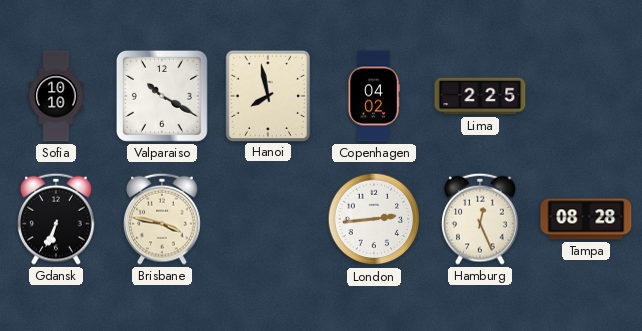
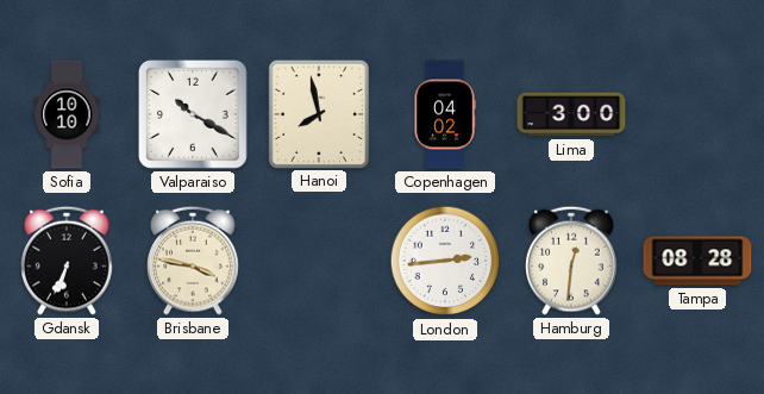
Lima: 2:25 -> 3:00
Hamburg: 12:26 -> 12:31
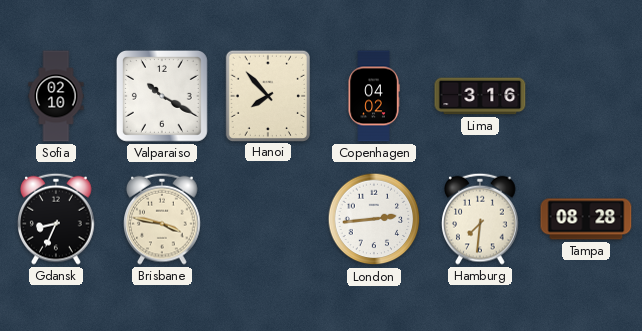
Sofia: 10:10 -> 02:10
Hanoi: 7:58 -> 7:53
Lima: 3:00 -> 3:16
Gdansk: 6:34 -> 8:34
Hamburg: 12:31 -> 7:31
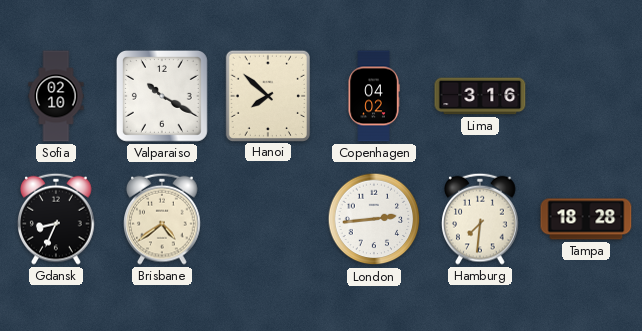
Hanoi: 7:53 -> 7:52
Brisbane: 3:47 -> 4:39
Tampa: 08:28 -> 18:28
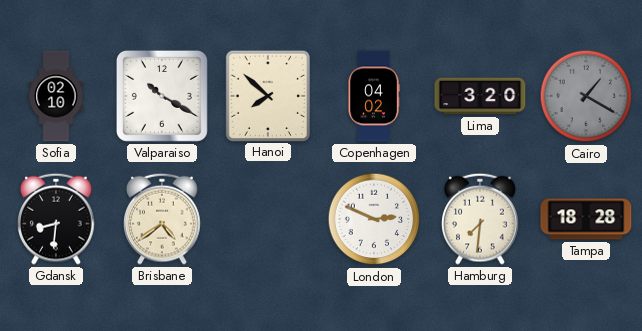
Lima: 3:16 -> 3:20
Cairo: none -> 1:20
Gdansk: 8:34 -> 8:31
London: 2:44 -> 2:49
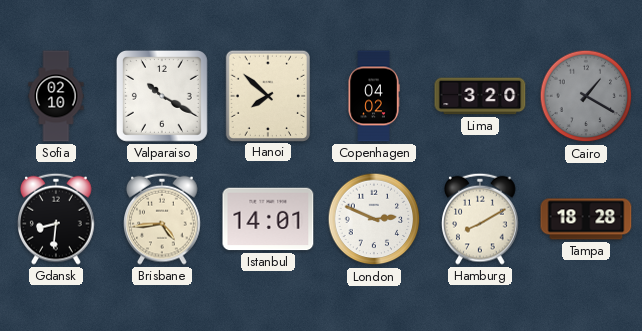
Brisbane: 4:39 -> 4:44
Istanbul: none -> 14:01
Hamburg: 7:31 -> 8:10
